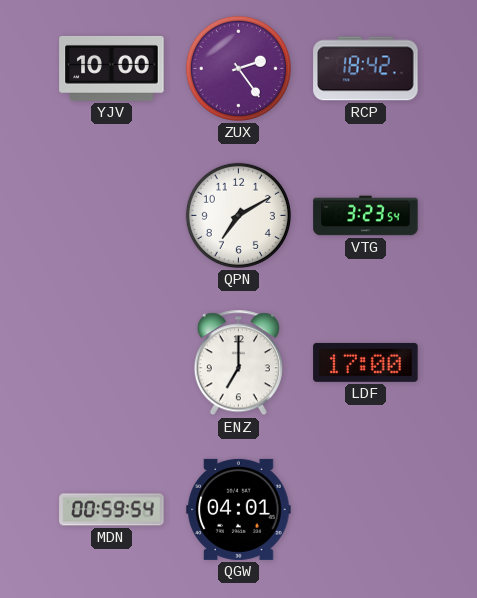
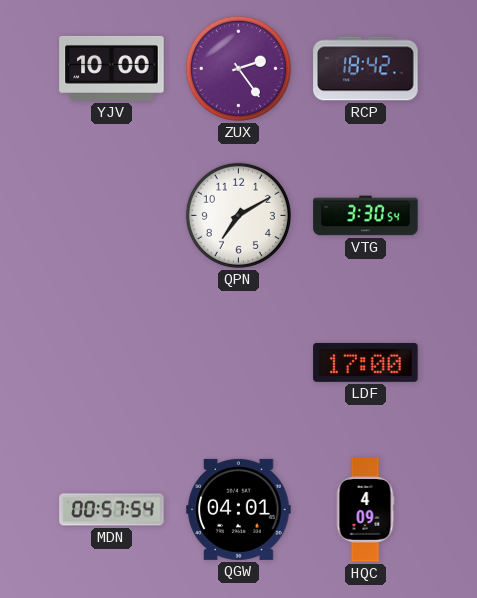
VTG: 3:23 -> 3:30
ENZ: 7:00 -> none
MDN: 00:59 -> 00:57
HQC: none -> 4:09
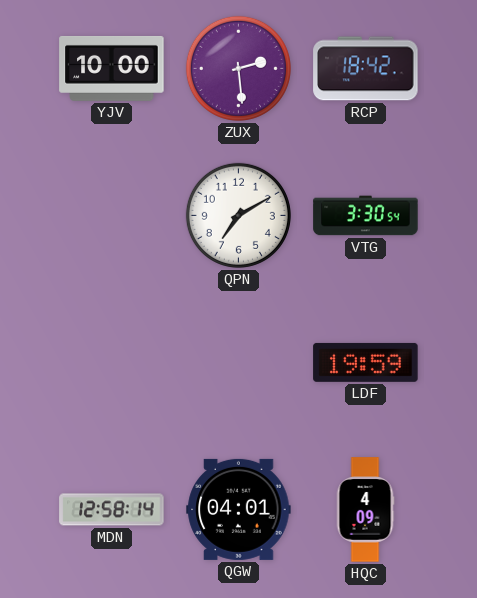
ZUX: 2:24 -> 2:29
LDF: 17:00 -> 19:59
MDN: 00:57 -> 12:58
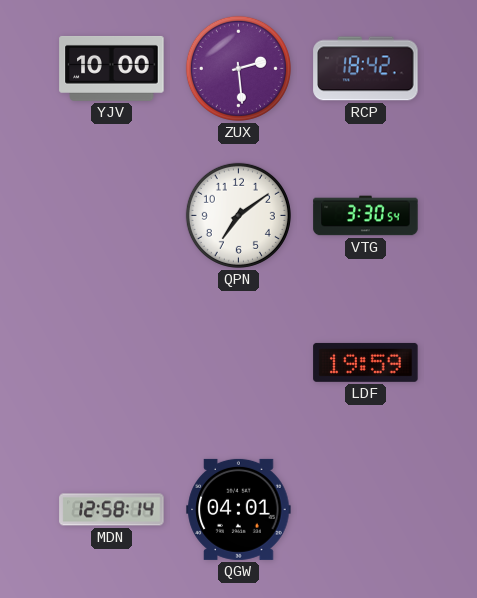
QPN: 7:10 -> 7:09
HQC: 4:09 -> none
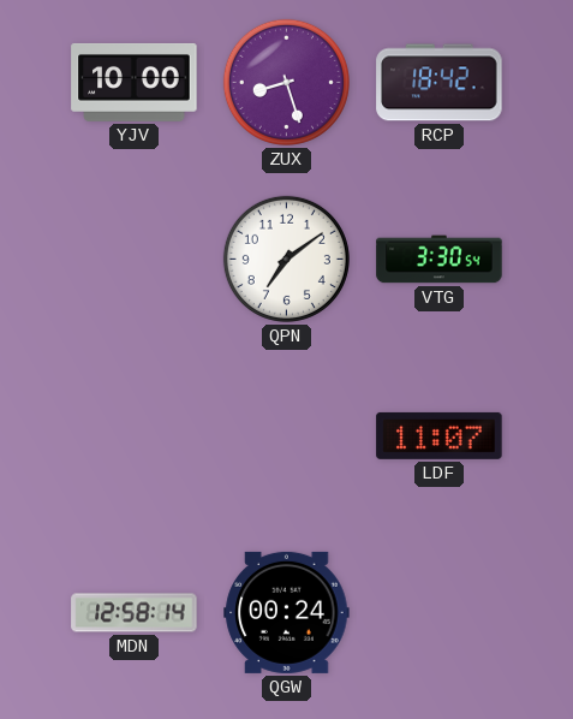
ZUX: 2:29 -> 8:27
LDF: 19:59 -> 11:07
QGW: 04:01 -> 00:24
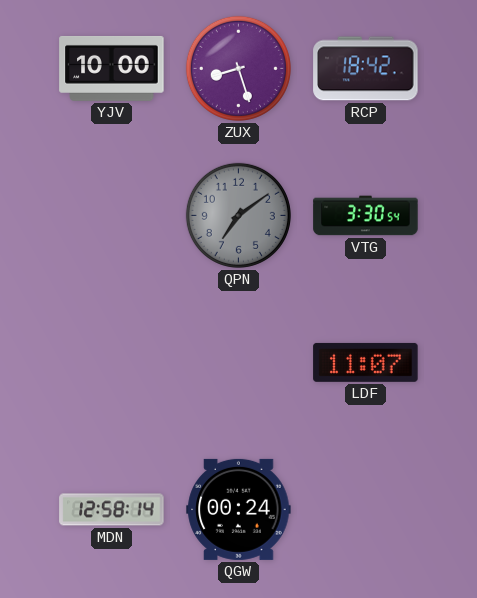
QPN dial: white -> grey
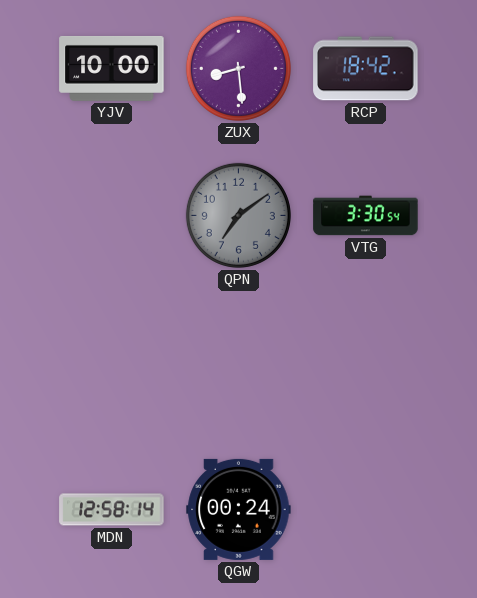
ZUX: 8:27 -> 8:29
LDF: 11:07 -> none
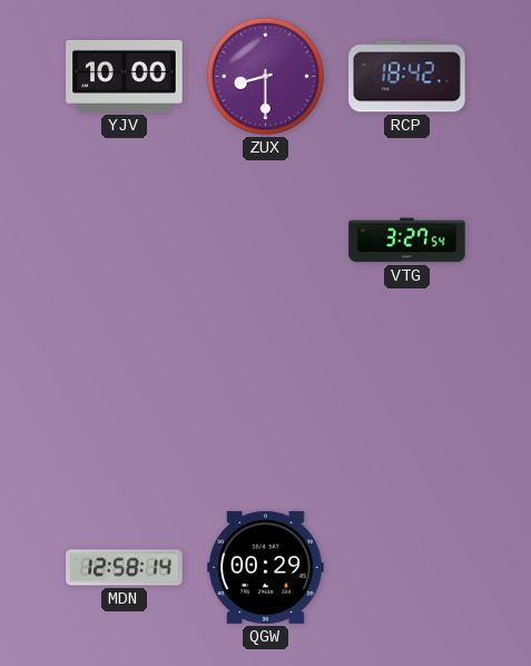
ZUX: 8:29 -> 8:30
QPN: 7:09 -> none
VTG: 3:30 -> 3:27
QGW: 00:24 -> 00:29
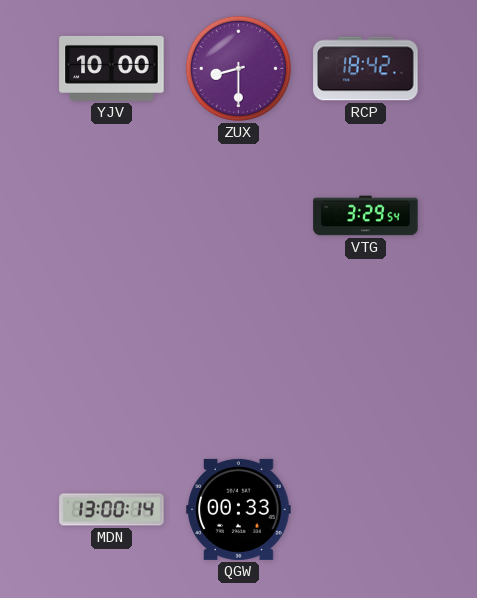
VTG: 3:27 -> 3:29
MDN: 12:58 -> 13:00
QGW: 00:29 -> 00:33
